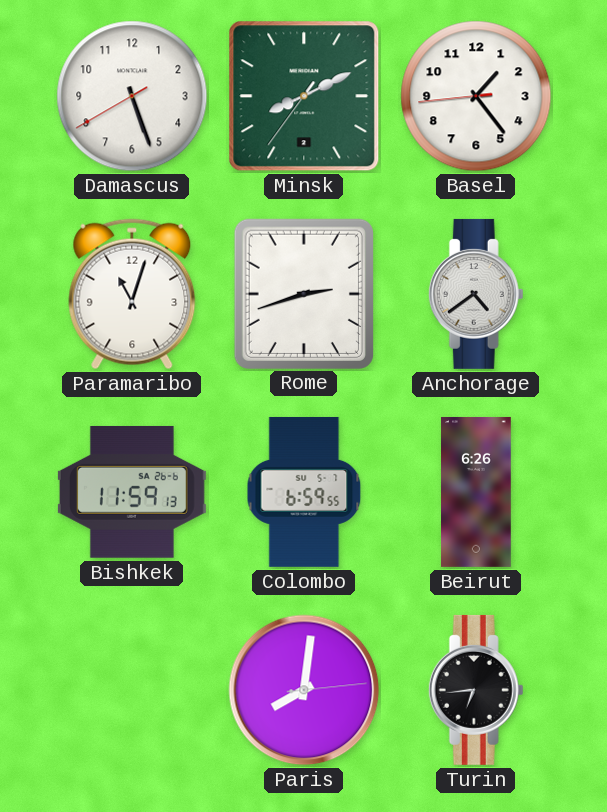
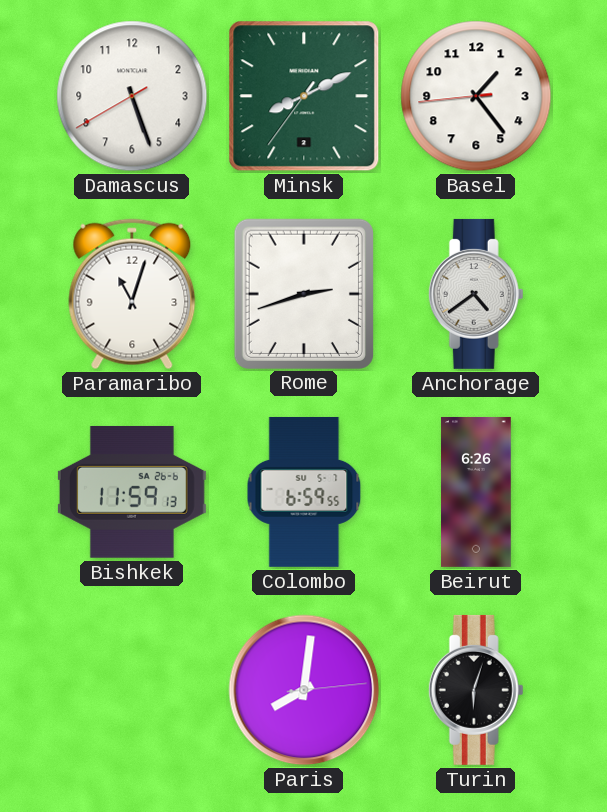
Turin: 6:44 -> 6:03
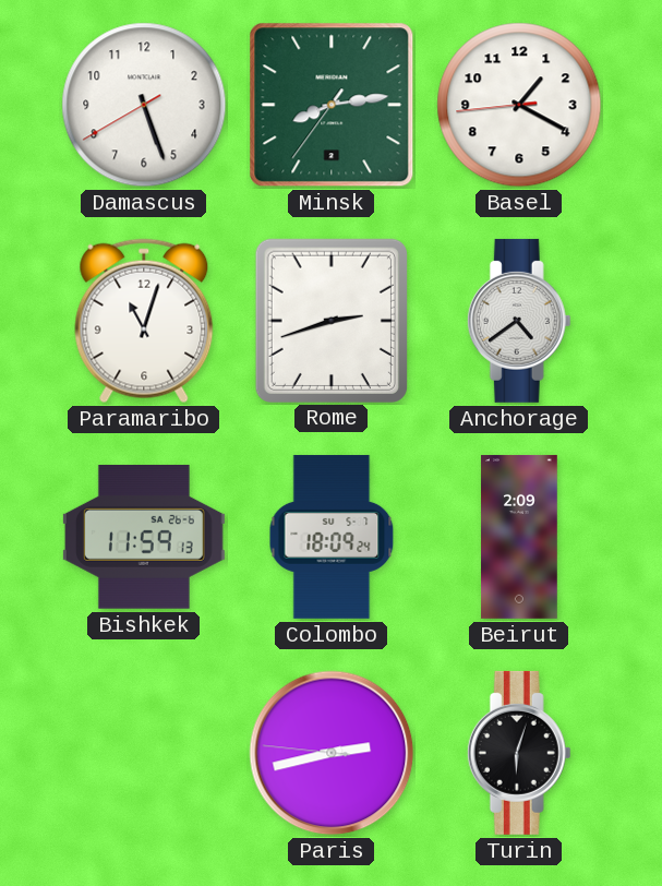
Minsk: 8:10 -> 8:13
Basel: 1:23 -> 1:19
Colombo: 6:59 -> 18:09
Beirut: 6:26 -> 2:09
Paris: 8:01 -> 2:42
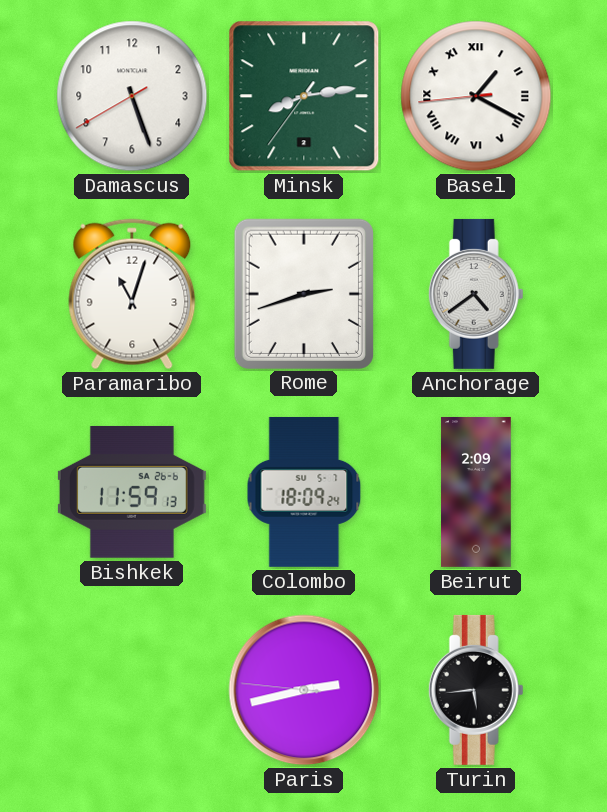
Basel numerals: Arabic -> Roman
Turin: 6:03 -> 5:44
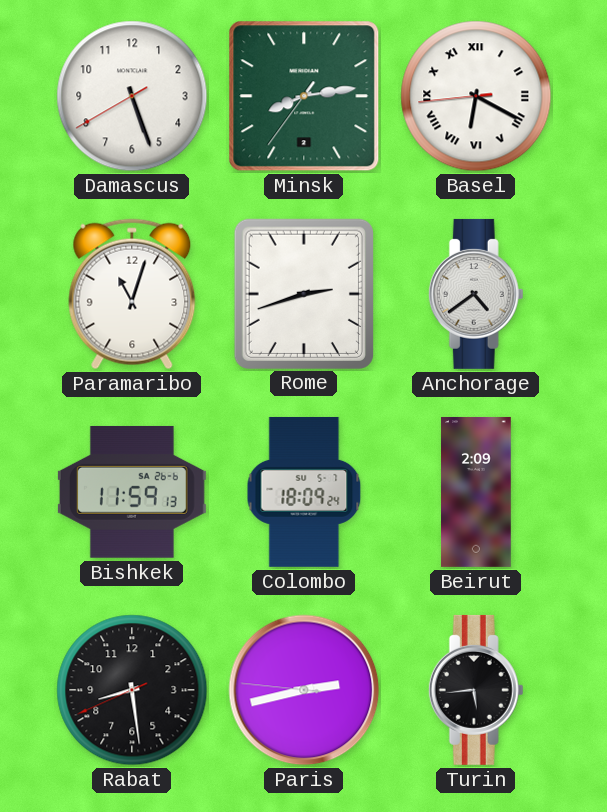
Basel: 1:19 -> 6:19
Rabat: none -> 8:28
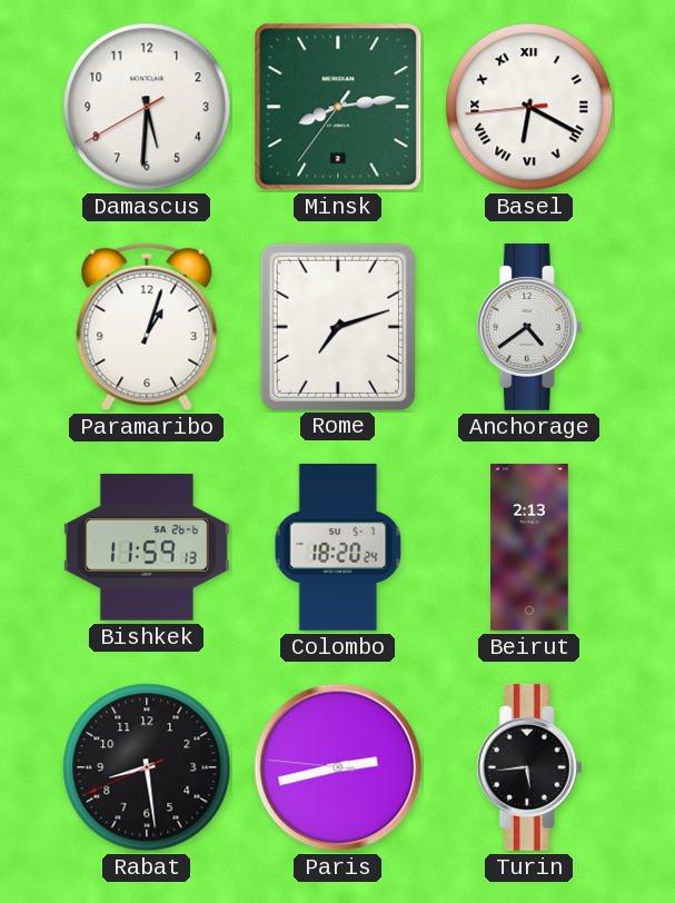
Damascus: 5:26 -> 5:30
Paramaribo: 11:03 -> 1:03
Rome: 2:42 -> 7:12
Colombo: 18:09 -> 18:20
Beirut: 2:09 -> 2:13
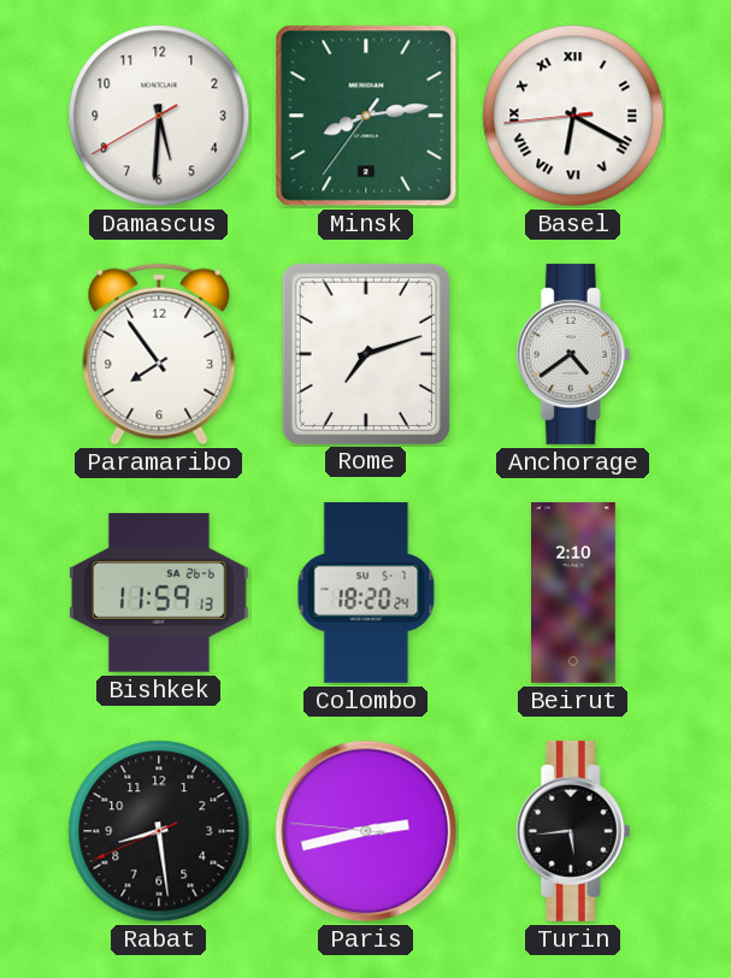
Paramaribo: 1:03 -> 7:54
Beirut: 2:13 -> 2:10
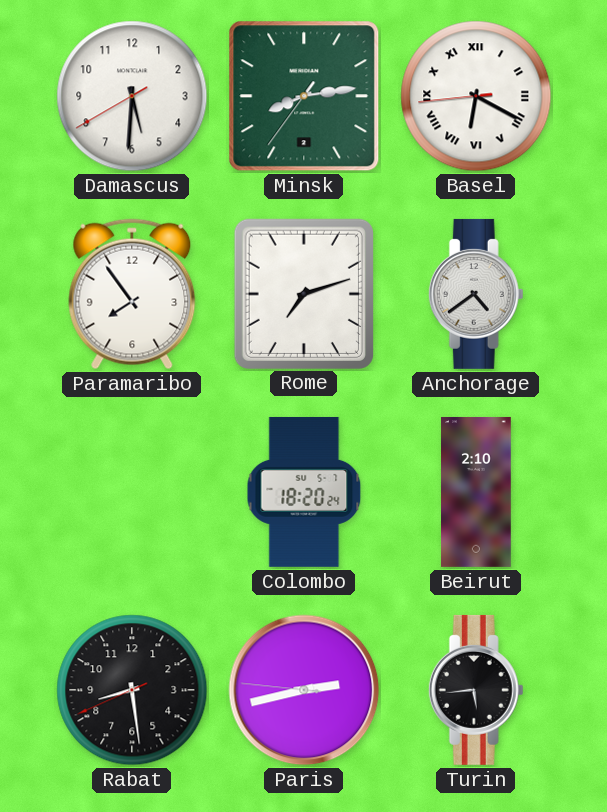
Bishkek: 11:59 -> none
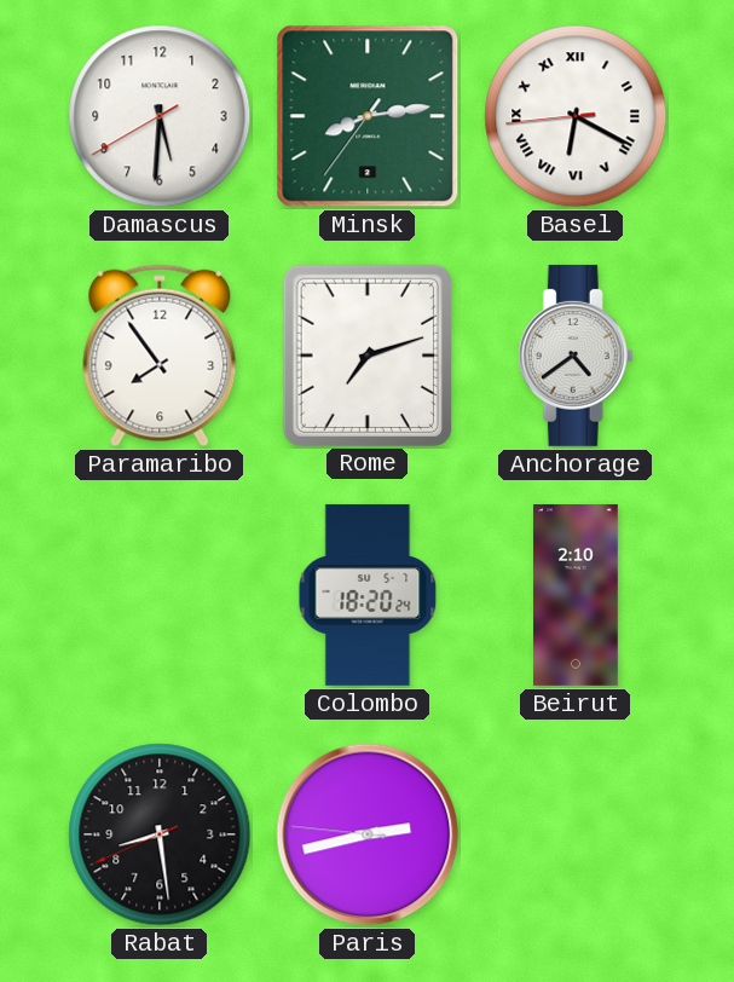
Turin: 5:44 -> none
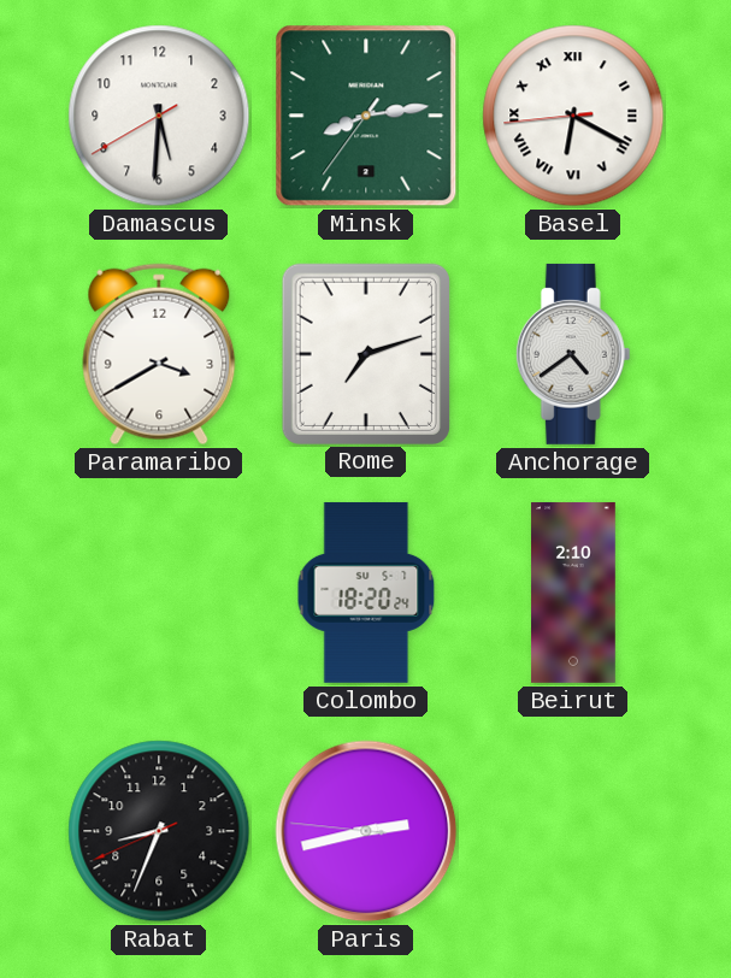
Paramaribo: 7:54 -> 3:40
Rabat: 8:28 -> 8:33
